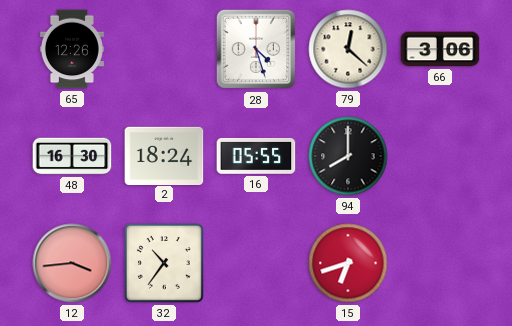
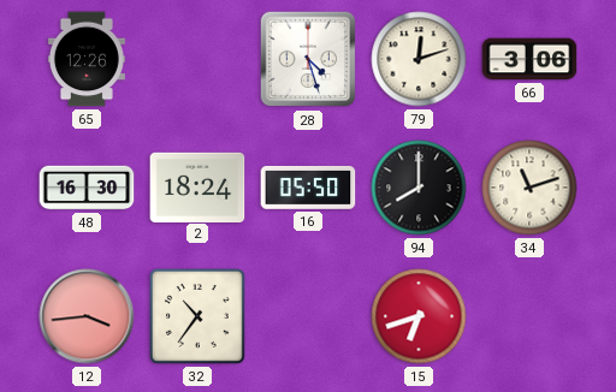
79: 12:22 -> 12:12
16: 05:55 -> 05:50
34: none -> 11:12
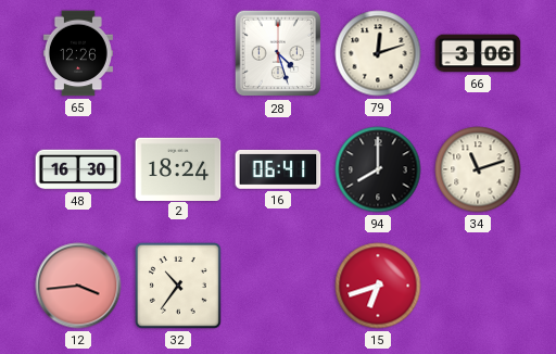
16: 05:50 -> 06:41
